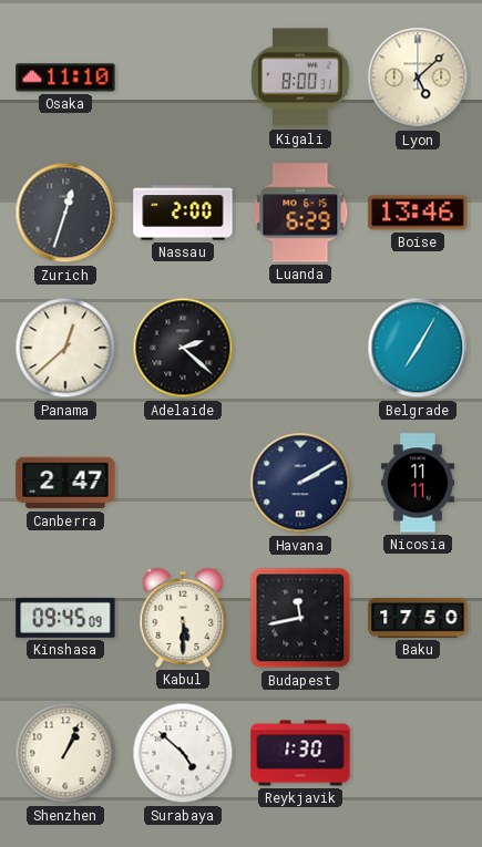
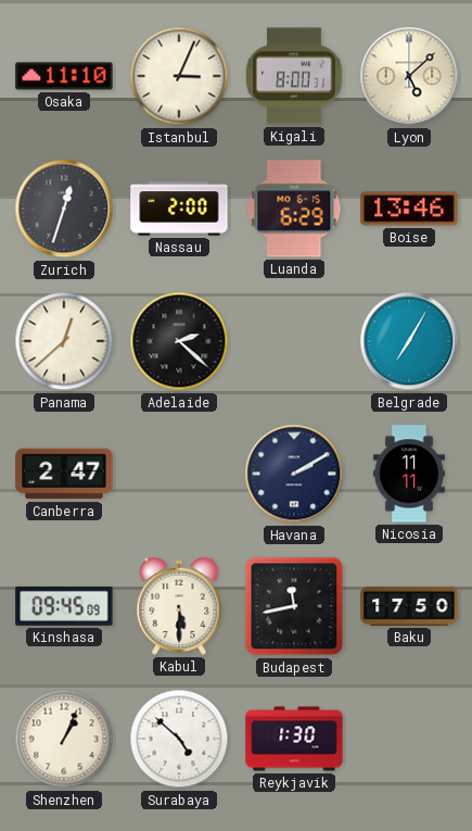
Istanbul: none -> 3:04
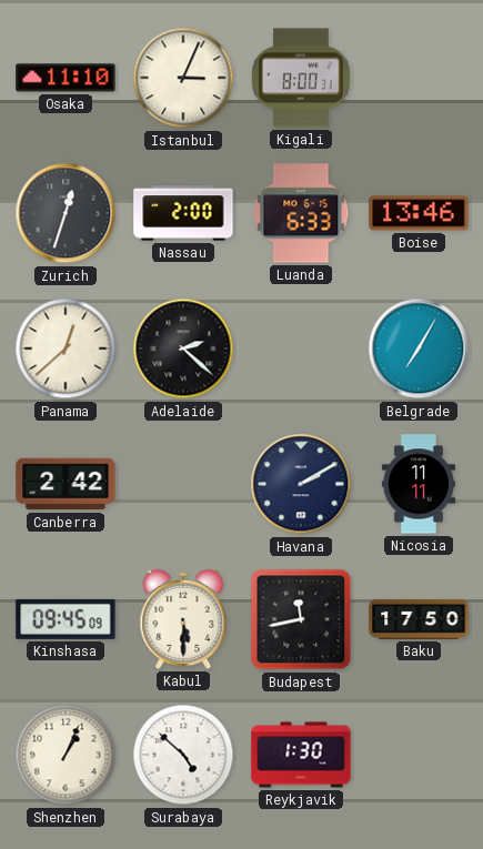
Lyon: 5:08 -> none
Luanda: 6:29 -> 6:33
Canberra: 2:47 -> 2:42
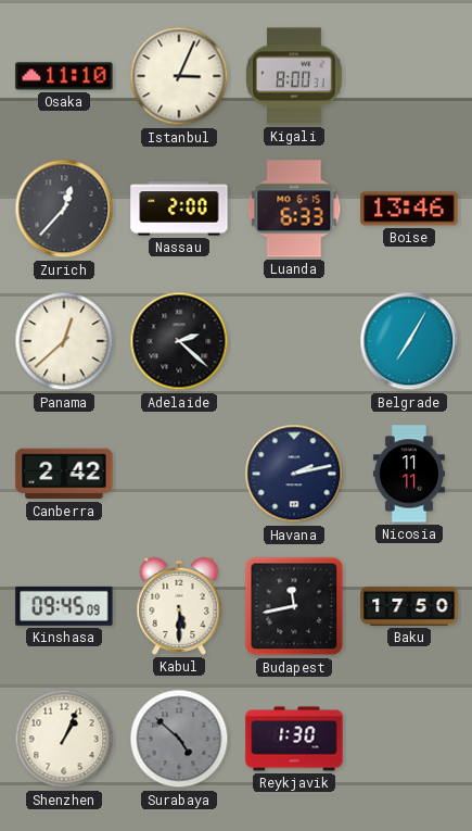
Zurich: 12:33 -> 12:37
Havana: 2:10 -> 2:13
Surabaya dial: white -> grey
